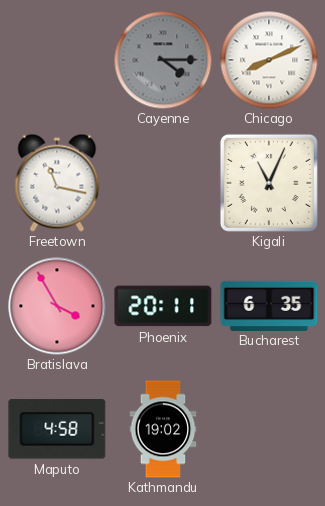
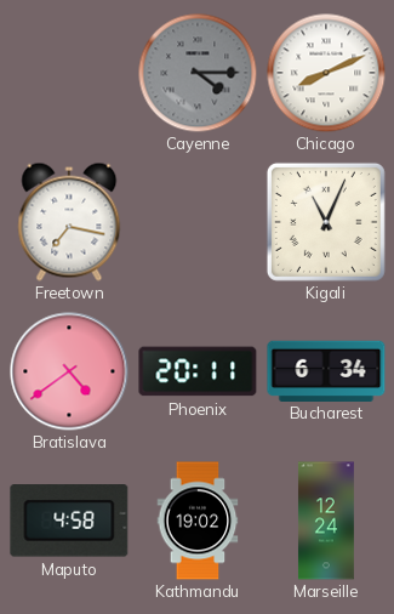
Freetown: 11:17 -> 7:17
Bratislava: 3:55 -> 4:39
Bucharest: 6:35 -> 6:34
Marseille: none -> 12:24
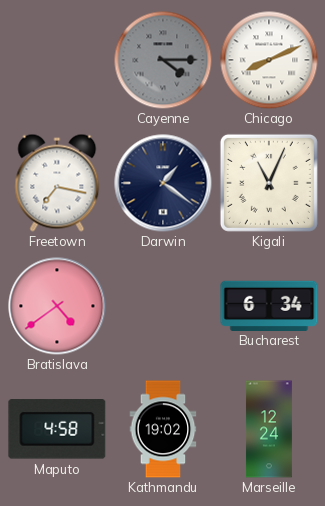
Darwin: none -> 1:21
Phoenix: 20:11 -> none
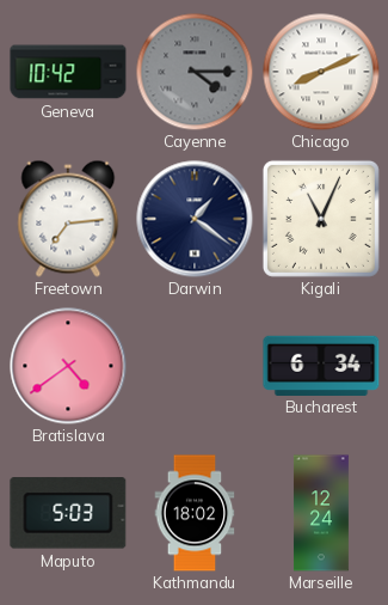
Geneva: none -> 10:42
Freetown: 7:17 -> 7:14
Maputo: 4:58 -> 5:03
Kathmandu: 19:02 -> 18:02
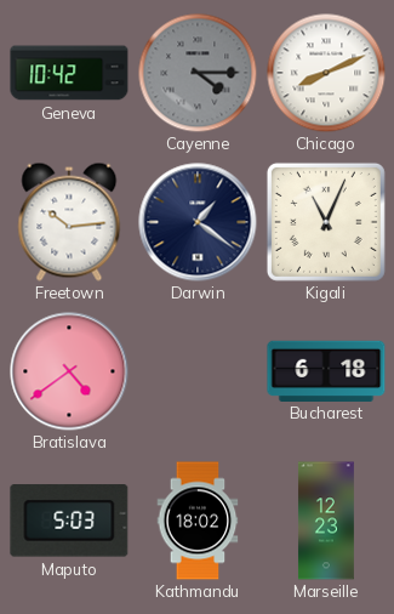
Freetown: 7:14 -> 10:14
Bucharest: 6:34 -> 6:18
Marseille: 12:24 -> 12:23
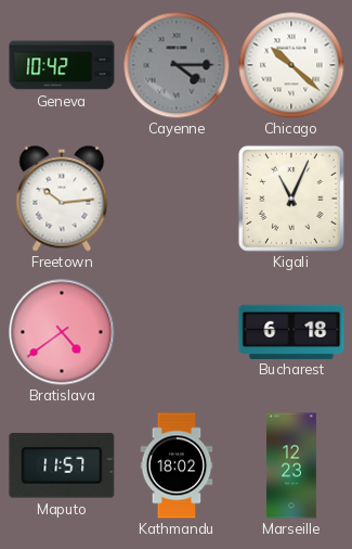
Chicago: 8:11 -> 10:22
Darwin: 1:21 -> none
Maputo: 5:03 -> 11:57
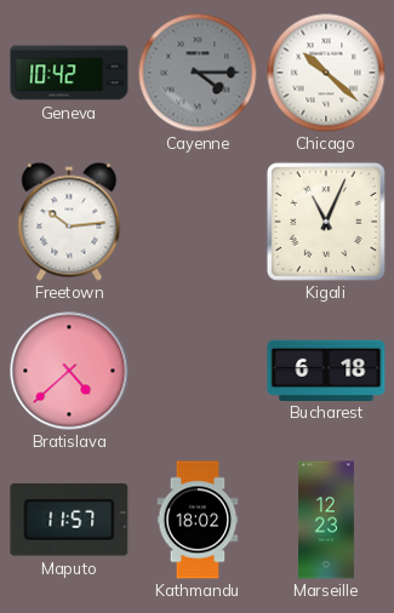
Bratislava: 4:39 -> 4:38
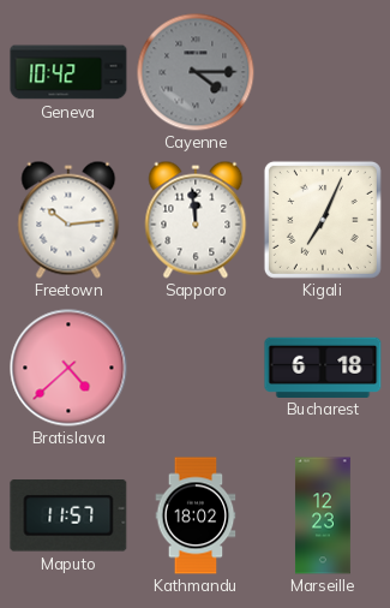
Chicago: 10:22 -> none
Sapporo: none -> 11:59
Kigali: 11:04 -> 7:04
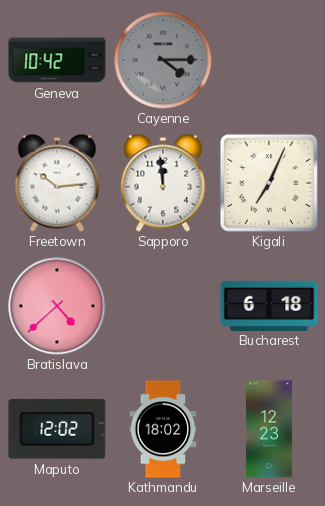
Maputo: 11:57 -> 12:02
